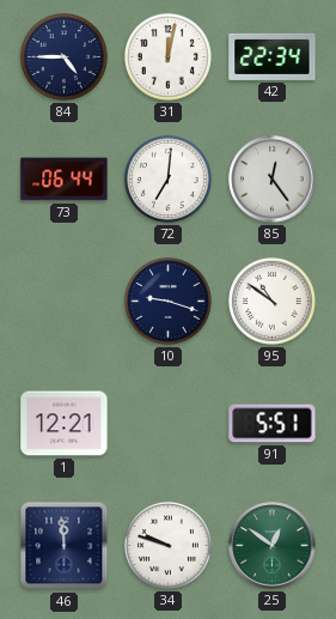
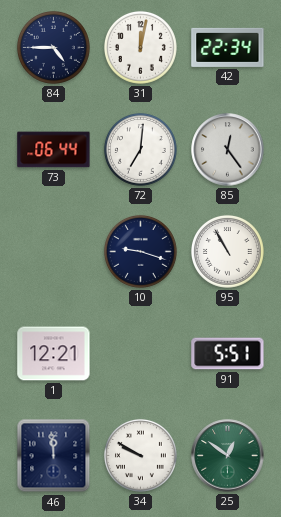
95: 10:51 -> 10:55
34: 9:48 -> 9:50
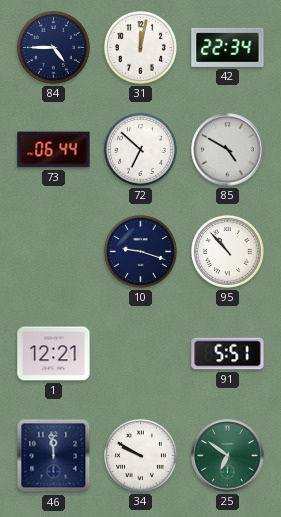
72: 7:01 -> 6:52
85: 12:24 -> 4:50
95: 10:55 -> 10:53
25: 12:51 -> 6:51
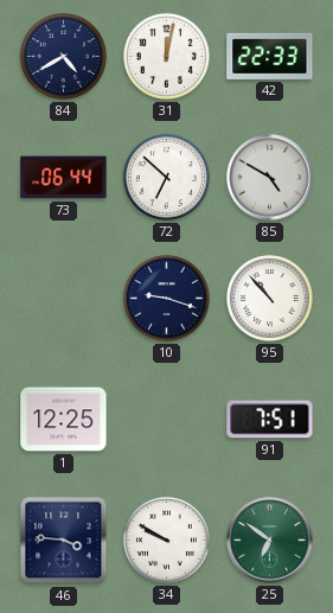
84: 4:45 -> 4:40
42: 22:34 -> 22:33
1: 12:21 -> 12:25
91: 5:51 -> 7:51
46: 11:59 -> 3:46
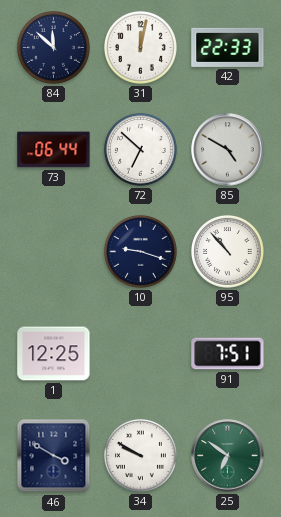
84: 4:40 -> 11:52
46: 3:46 -> 3:50
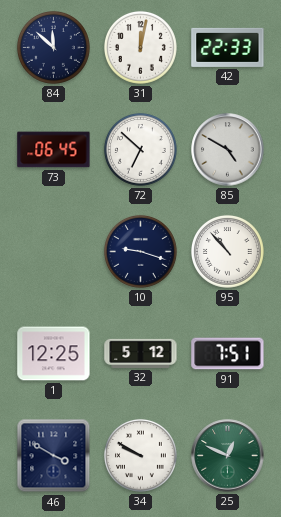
73: 06:44 -> 06:45
32: none -> 5:12
25: 6:51 -> 12:49
